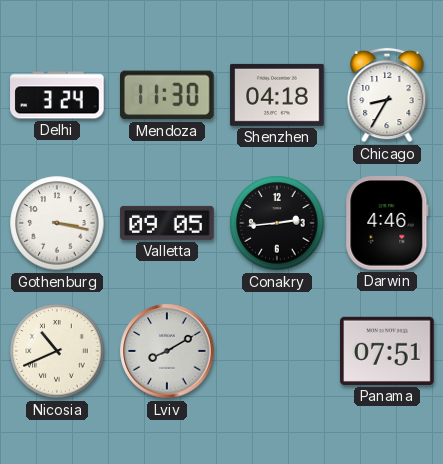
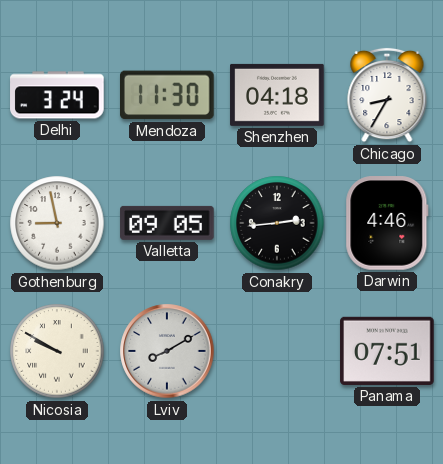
Gothenburg: 3:17 -> 8:58
Nicosia: 10:41 -> 9:50
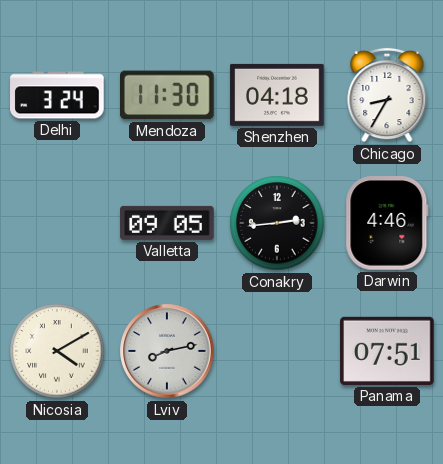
Gothenburg: 8:58 -> none
Nicosia: 9:50 -> 4:10
Lviv: 8:10 -> 8:13
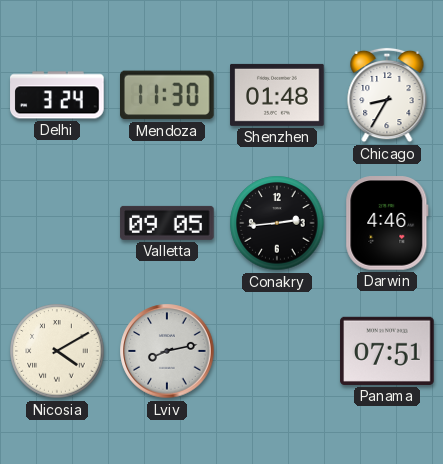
Shenzhen: 04:18 -> 01:48
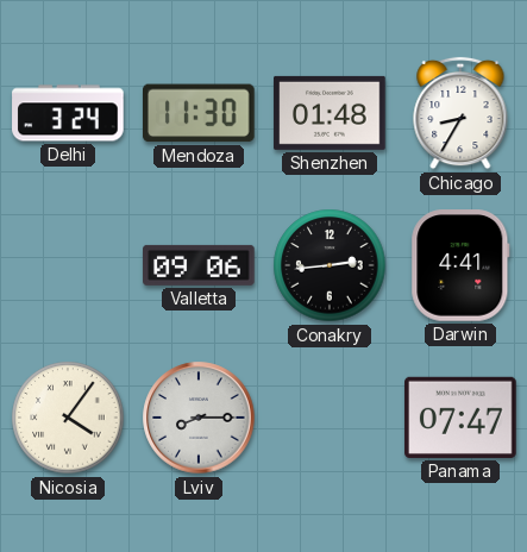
Valletta: 09:05 -> 09:06
Darwin: 4:46 -> 4:41
Nicosia: 4:10 -> 4:06
Lviv: 8:13 -> 8:15
Panama: 07:51 -> 07:47
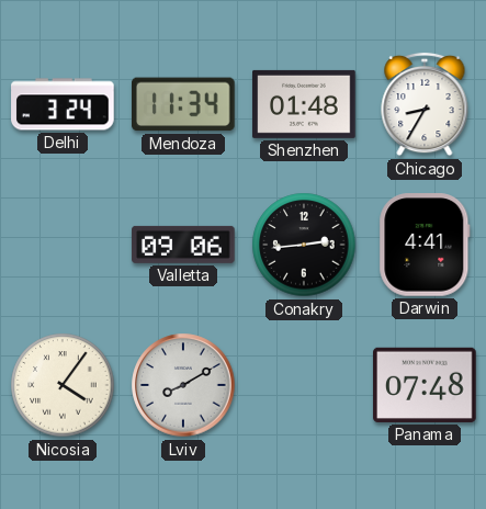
Mendoza: 11:30 -> 11:34
Lviv: 8:15 -> 8:10
Panama: 07:47 -> 07:48
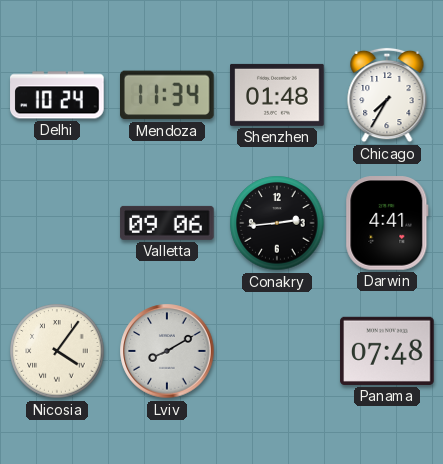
Delhi: 3:24 -> 10:24
Chicago: 8:35 -> 7:35
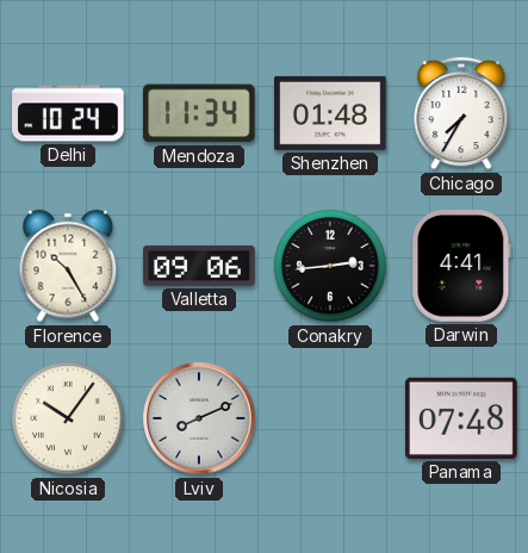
Florence: none -> 10:25
Nicosia: 4:06 -> 10:06
Lviv: 8:10 -> 8:11
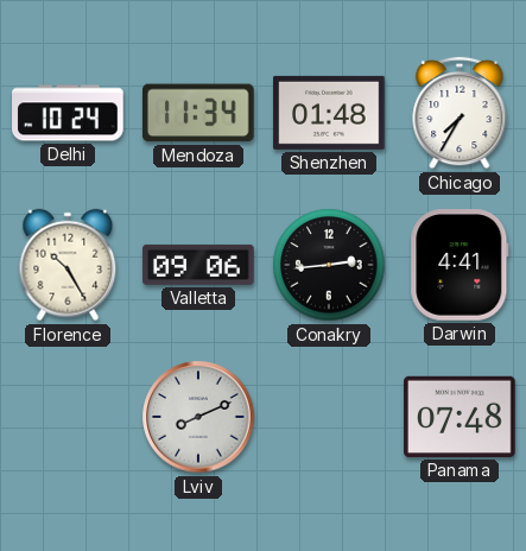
Nicosia: 10:06 -> none
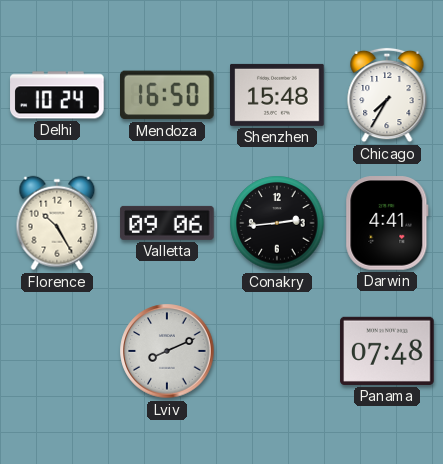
Mendoza: 11:34 -> 16:50
Shenzhen: 01:48 -> 15:48
